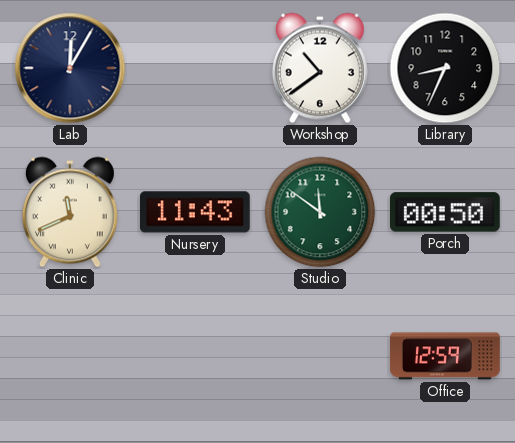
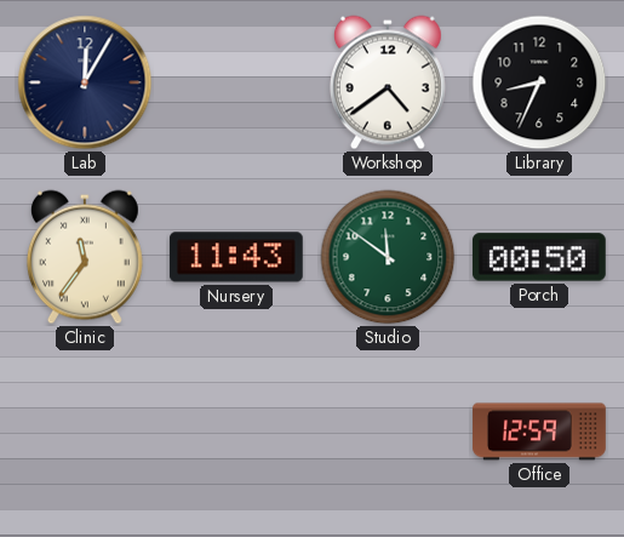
Workshop: 10:39 -> 4:39
Clinic: 11:41 -> 11:36
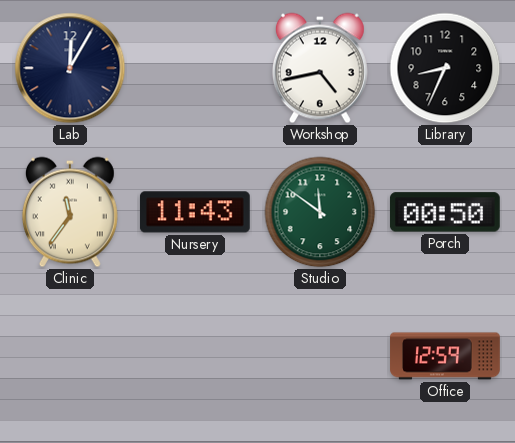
Workshop: 4:39 -> 4:43
